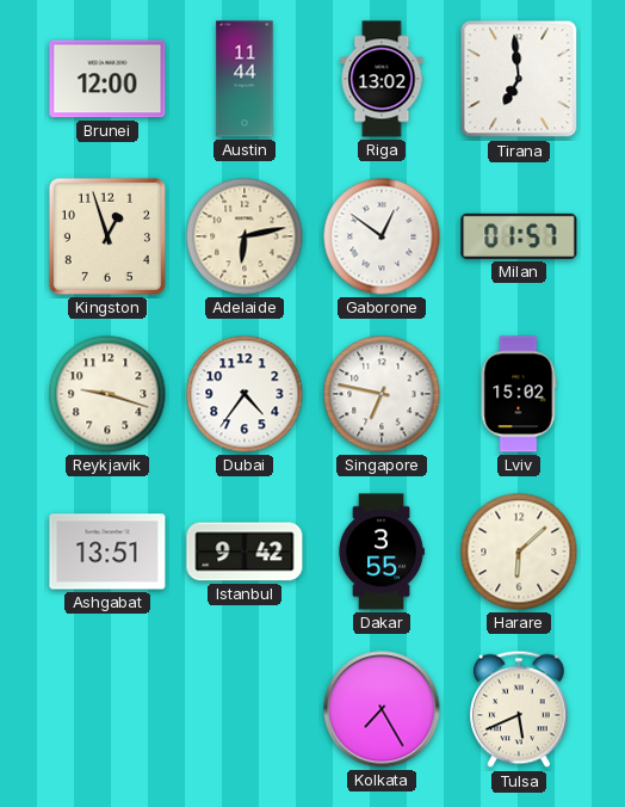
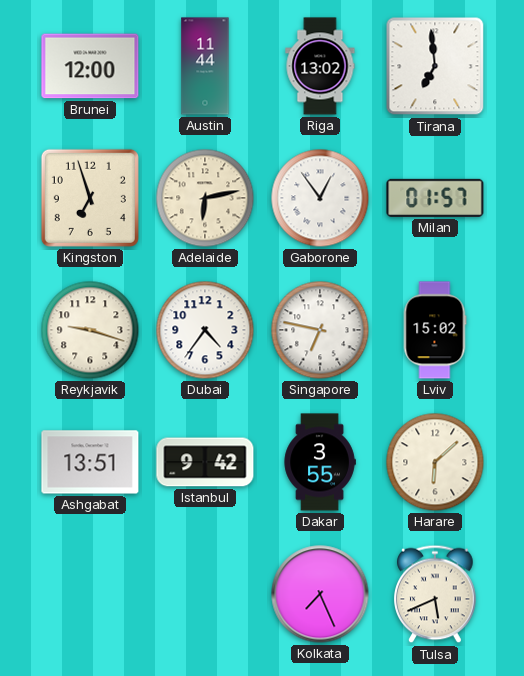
Kingston: 12:57 -> 6:57
Gaborone: 12:51 -> 12:54
Kolkata: 7:25 -> 7:26
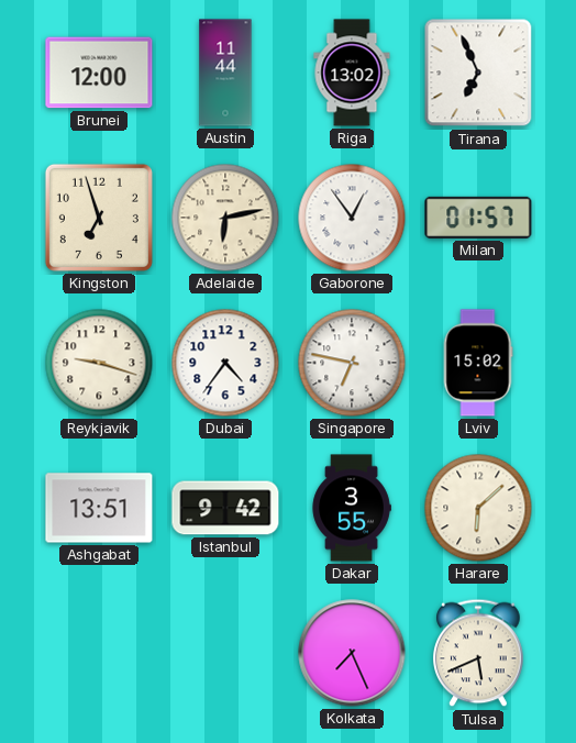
Tirana: 6:59 -> 6:56
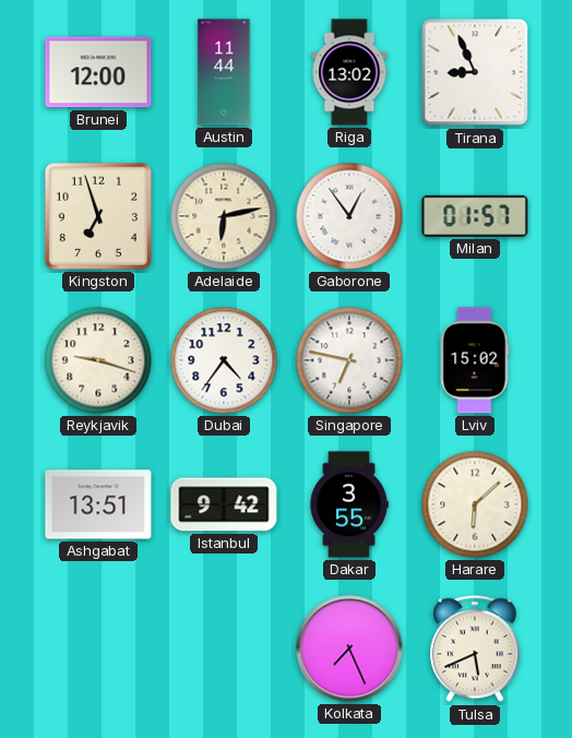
Tirana: 6:56 -> 8:56
